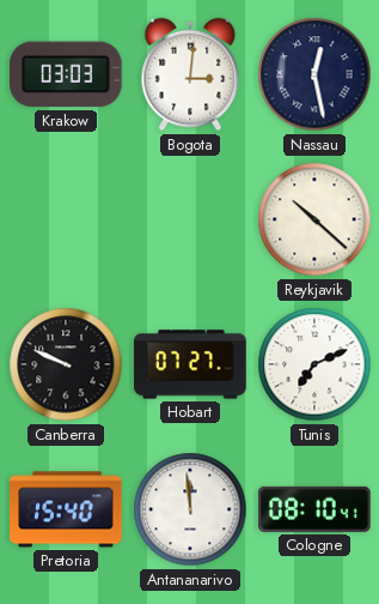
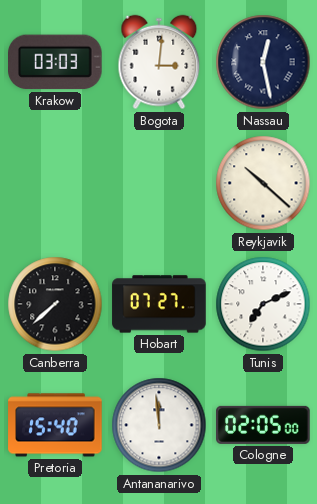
Canberra: 9:49 -> 7:38
Cologne: 08:10 -> 02:05
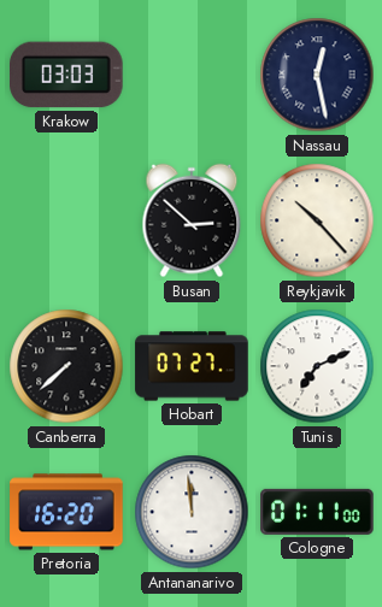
Bogota: 3:01 -> none
Busan: none -> 2:52
Reykjavik: 10:22 -> 10:23
Pretoria: 15:40 -> 16:20
Cologne: 02:05 -> 01:11
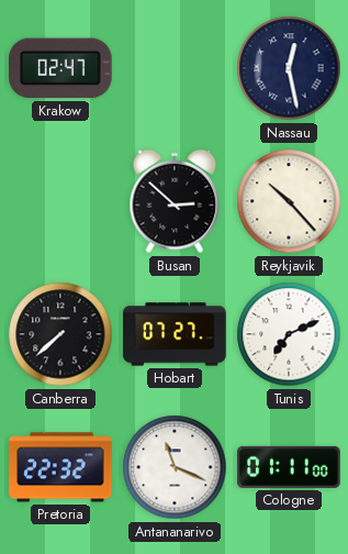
Krakow: 03:03 -> 02:47
Pretoria: 16:20 -> 22:32
Antananarivo: 11:59 -> 11:19
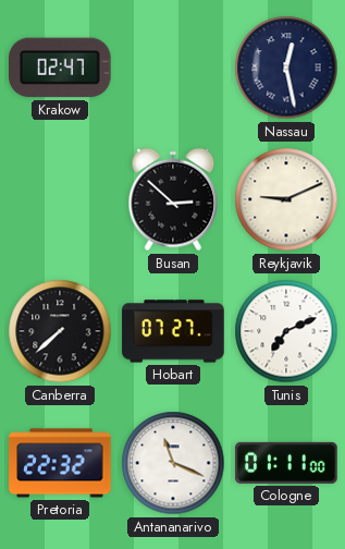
Reykjavik: 10:23 -> 9:11
